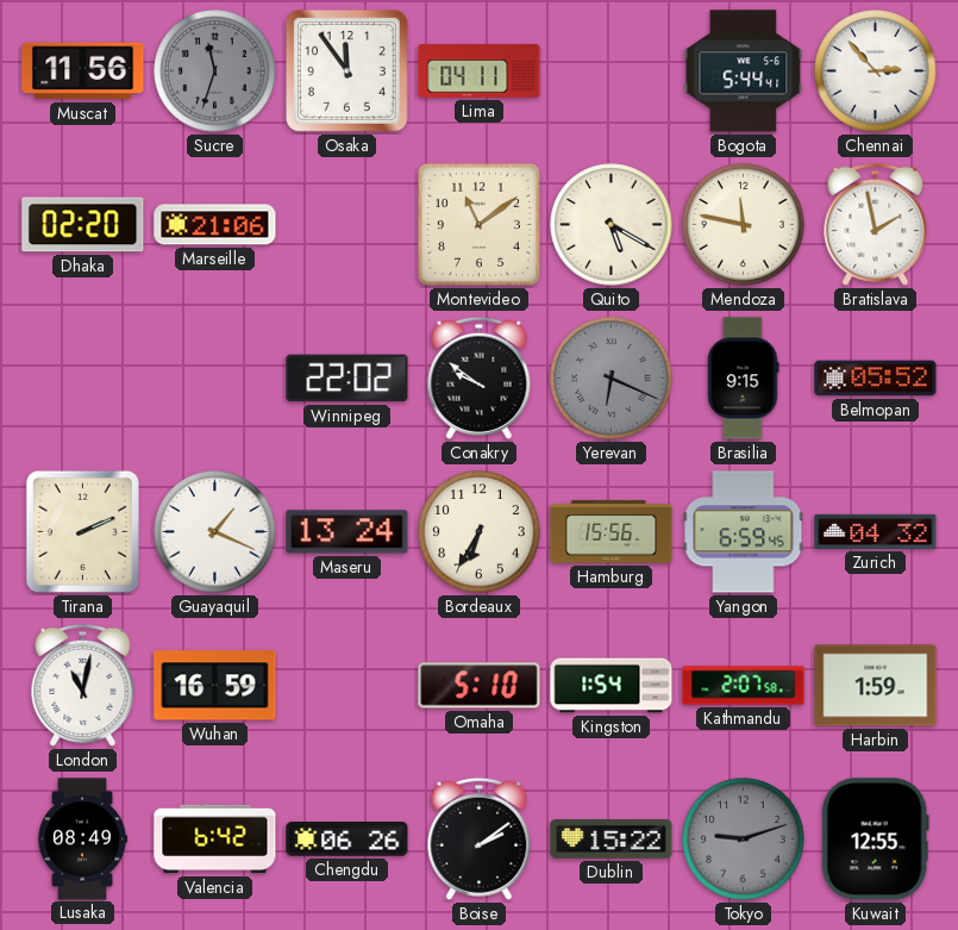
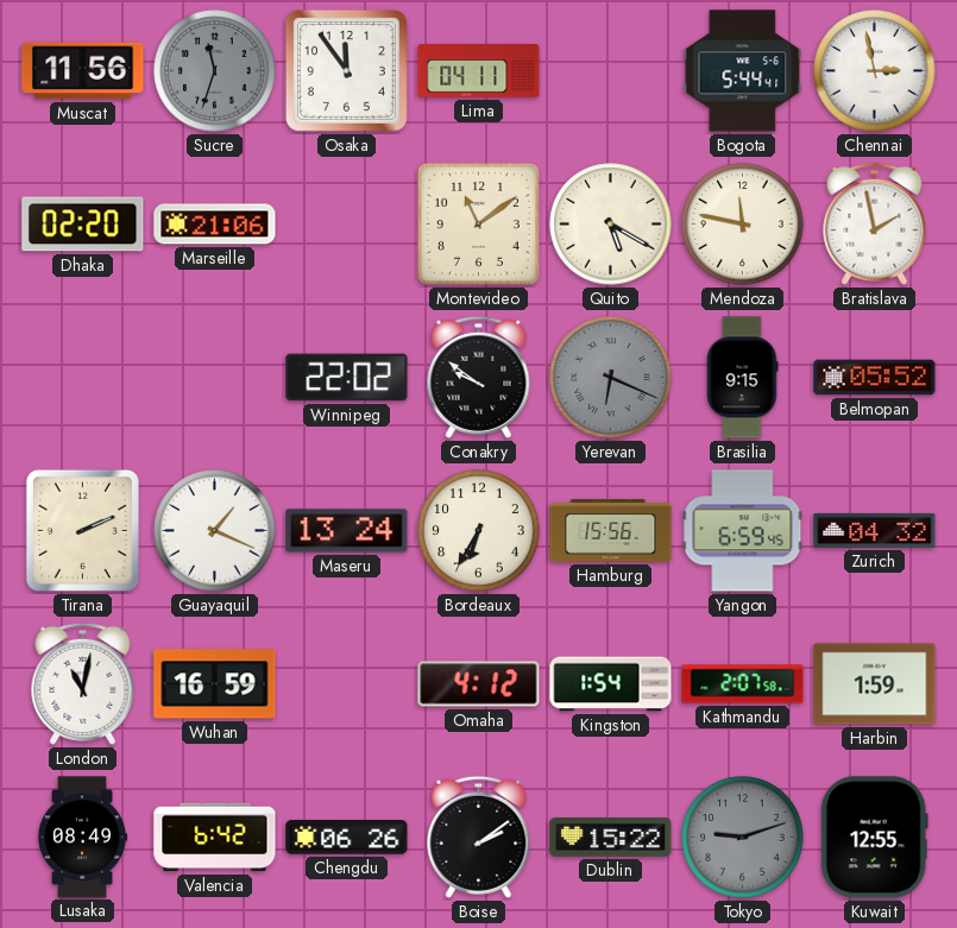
Chennai: 2:53 -> 2:58
Omaha: 5:10 -> 4:12
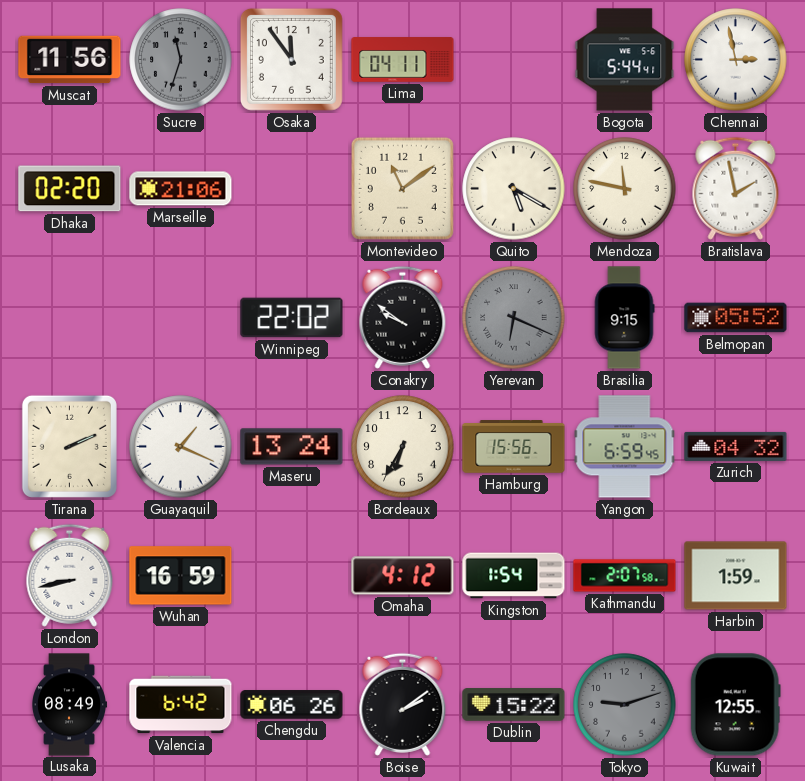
London: 11:02 -> 8:43
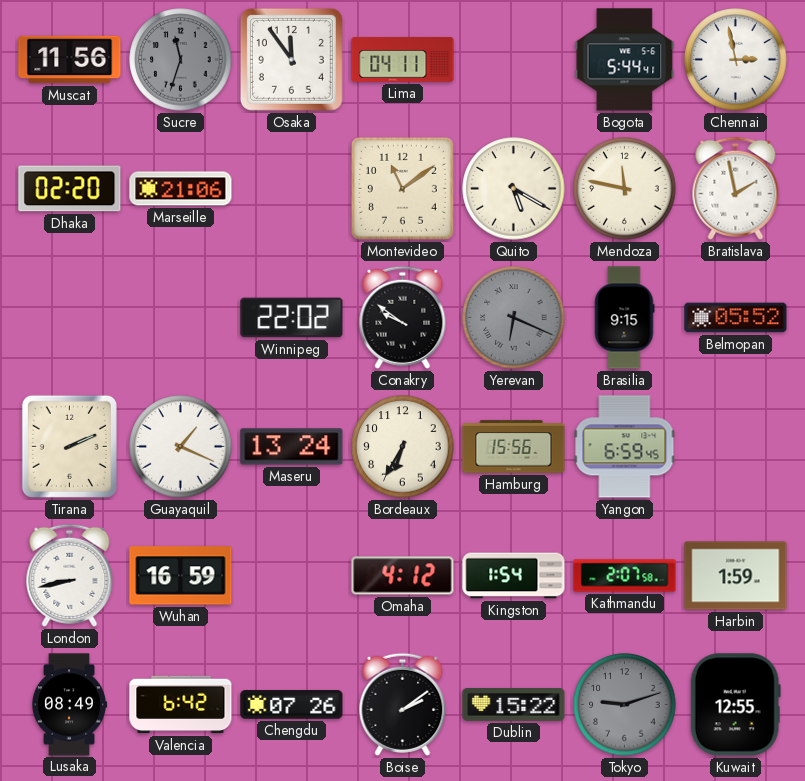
Zurich: 04:32 -> none
Chengdu: 06:26 -> 07:26
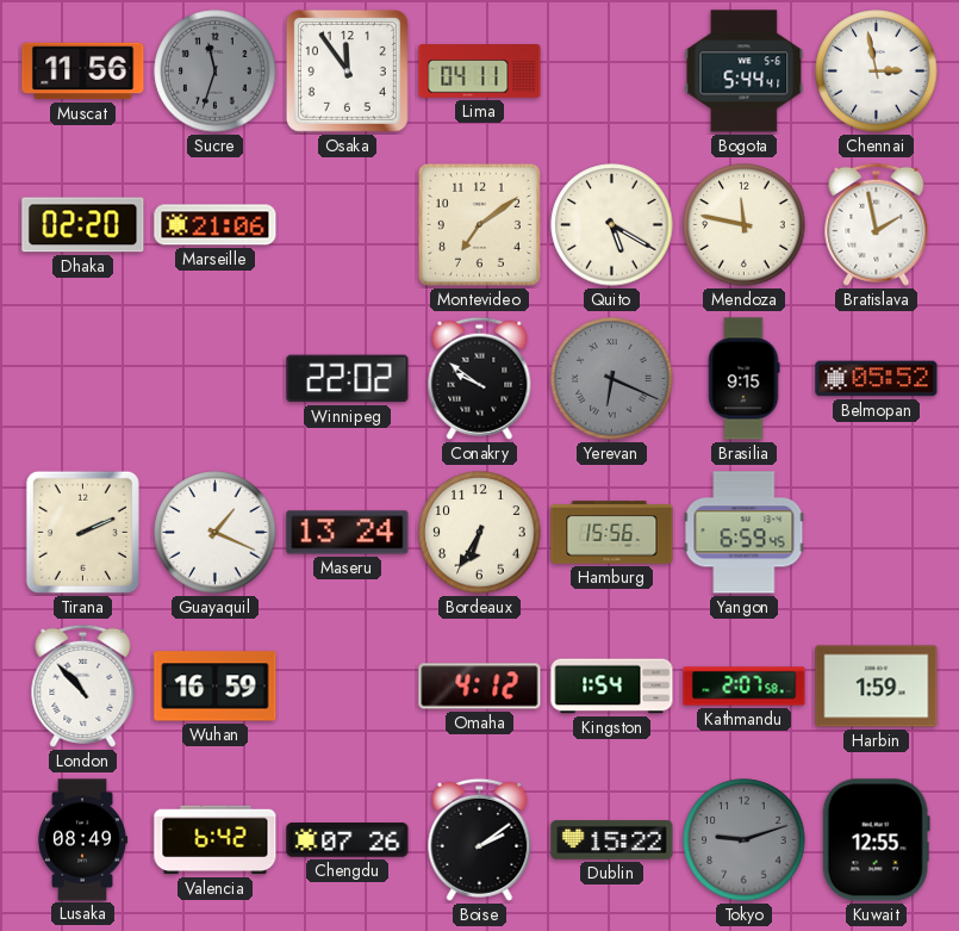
Montevideo: 11:09 -> 7:09
London: 8:43 -> 10:53
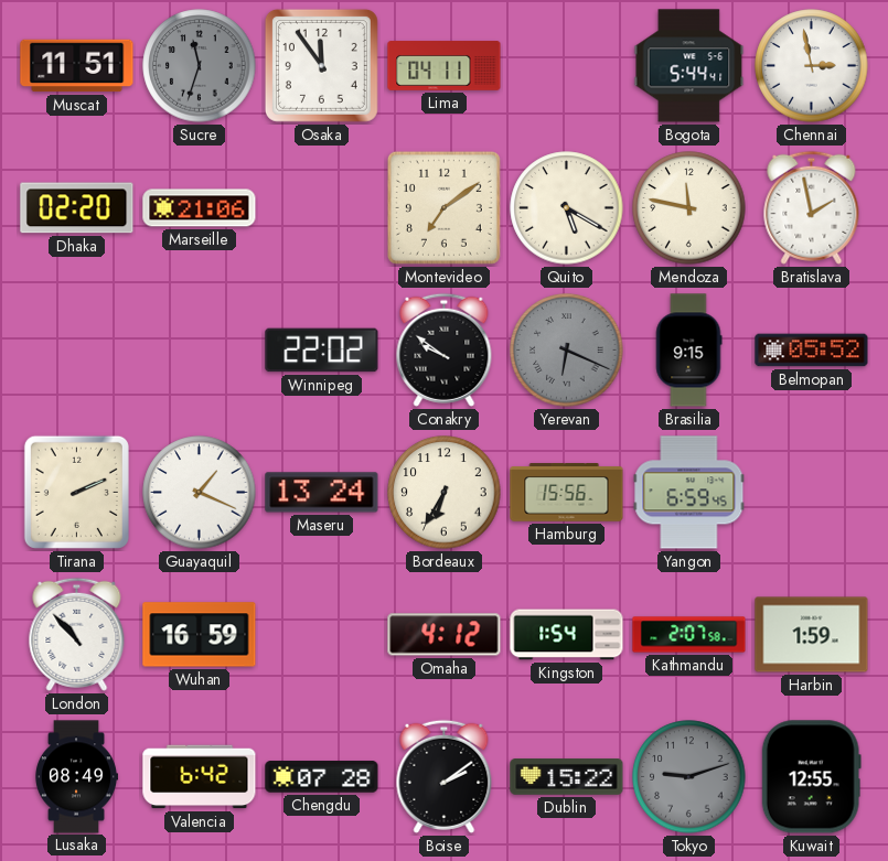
Muscat: 11:56 -> 11:51
Chengdu: 07:26 -> 07:28
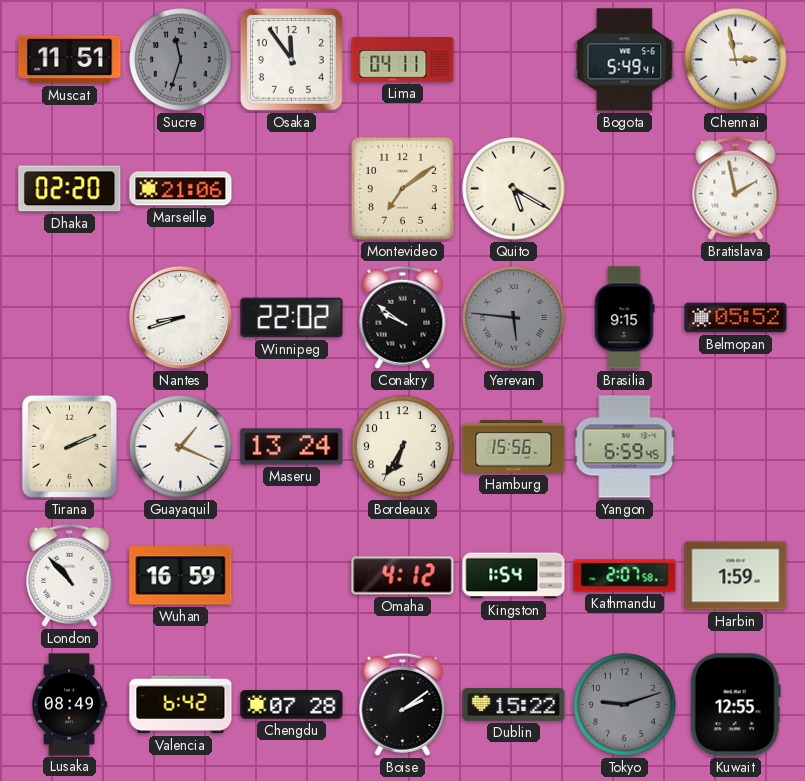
Bogota: 5:44 -> 5:49
Mendoza: 11:47 -> none
Nantes: none -> 8:42
Yerevan: 6:19 -> 5:46
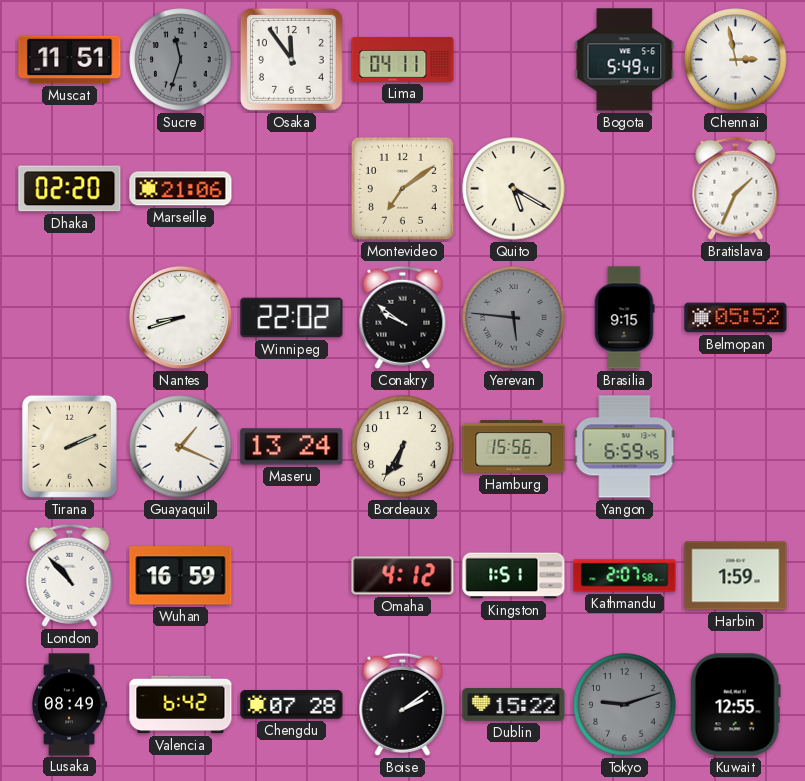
Bratislava: 1:58 -> 1:34
Kingston: 1:54 -> 1:51
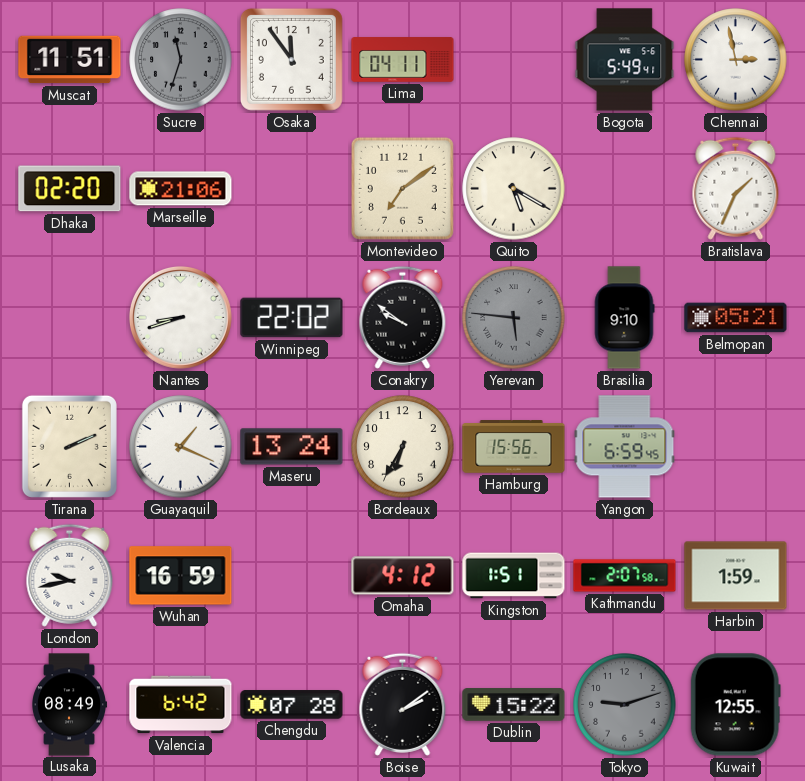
Brasilia: 9:15 -> 9:10
Belmopan: 05:52 -> 05:21
London: 10:53 -> 9:43
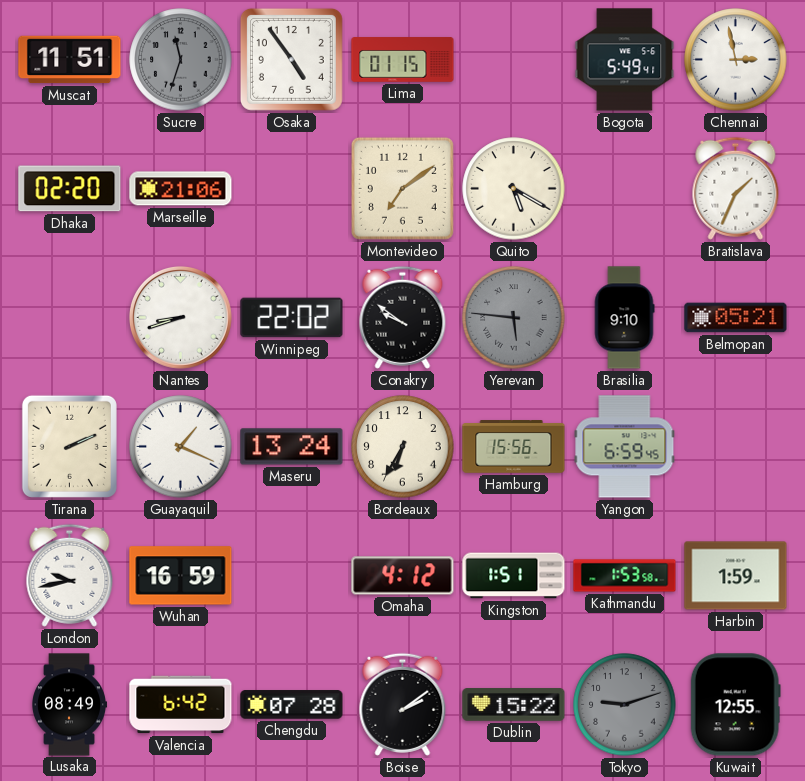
Osaka: 11:54 -> 4:54
Lima: 04:11 -> 01:15
Kathmandu: 2:07 -> 1:53
